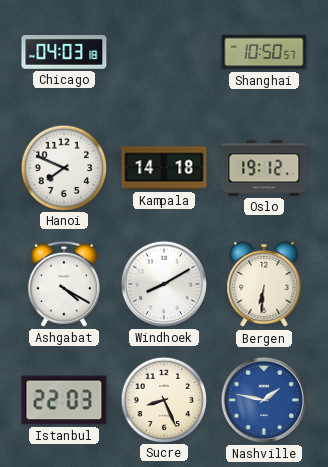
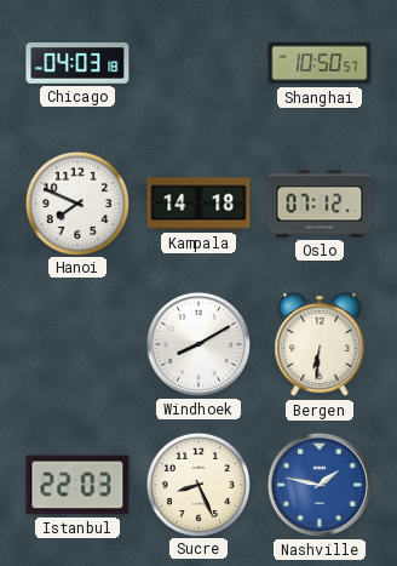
Oslo: 19:12 -> 07:12
Ashgabat: 4:20 -> none
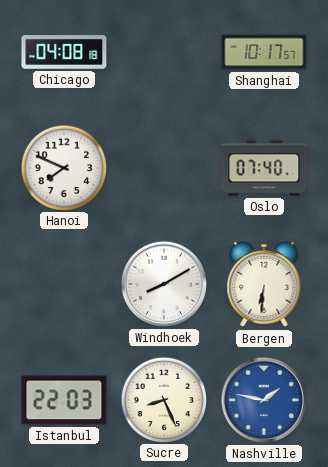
Chicago: 04:03 -> 04:08
Shanghai: 10:50 -> 10:17
Kampala: 14:18 -> none
Oslo: 07:12 -> 07:40
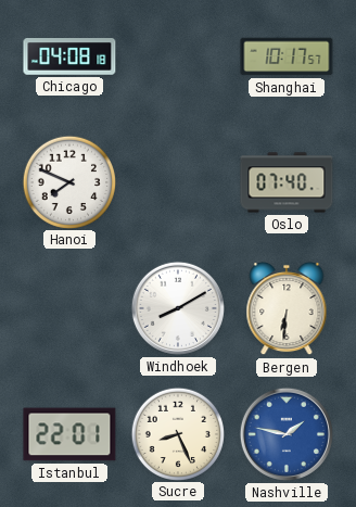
Istanbul: 22:03 -> 22:01
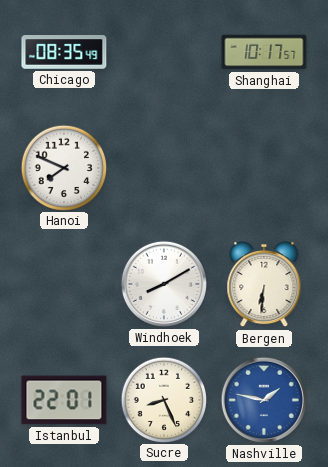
Chicago: 04:08 -> 08:35
Oslo: 07:40 -> none
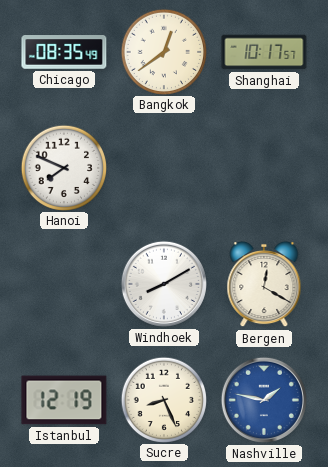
Bangkok: none -> 12:39
Bergen: 6:31 -> 12:20
Istanbul: 22:01 -> 12:19
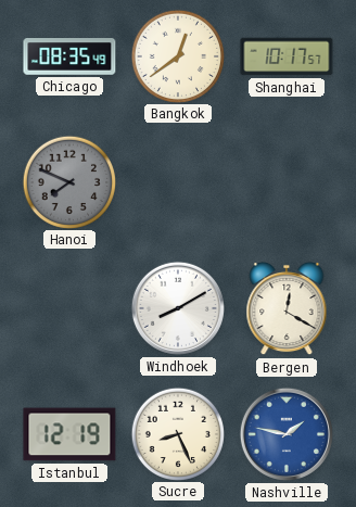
Hanoi dial: white -> grey
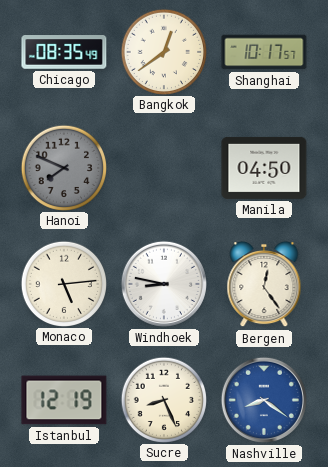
Manila: none -> 04:50
Monaco: none -> 5:14
Windhoek: 8:10 -> 8:47
Bergen: 12:20 -> 12:24
Nashville: 1:47 -> 8:21
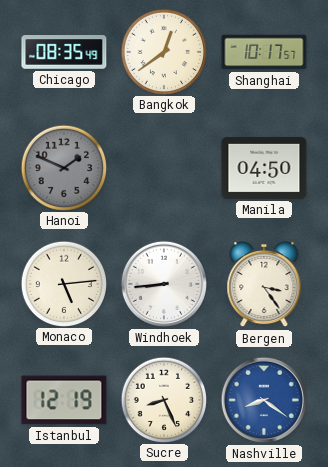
Hanoi: 7:49 -> 1:49
Windhoek: 8:47 -> 8:44
Bergen: 12:24 -> 3:24
